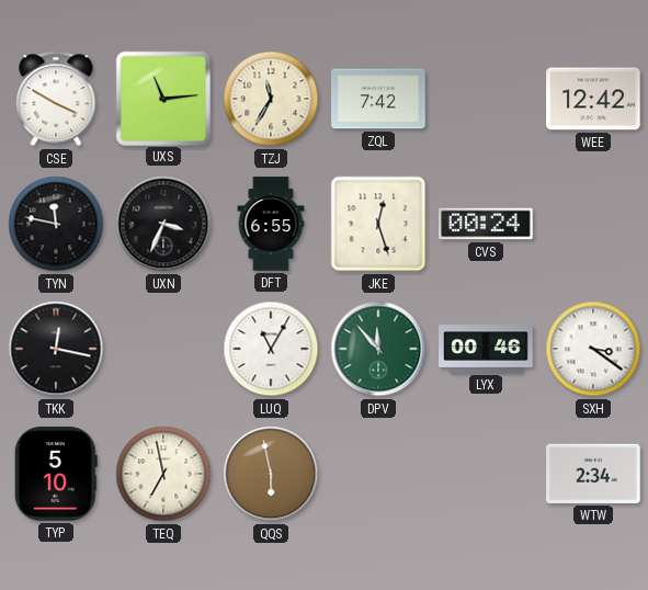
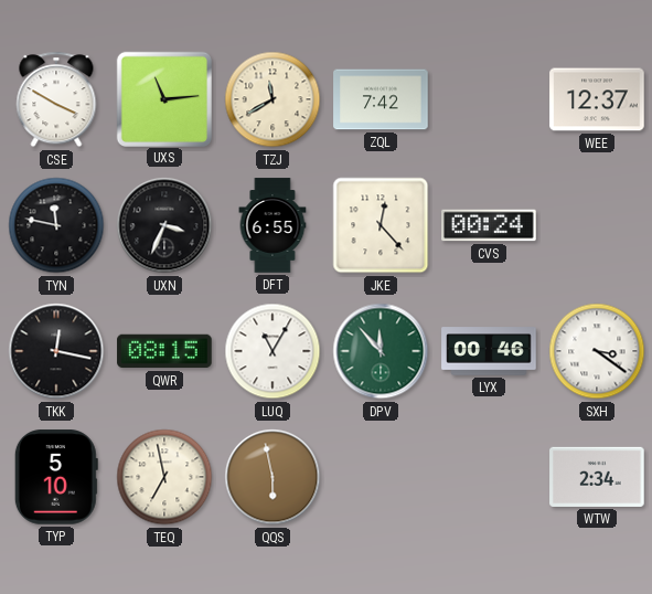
TZJ: 11:35 -> 11:40
WEE: 12:42 -> 12:37
JKE: 12:27 -> 12:23
QWR: none -> 08:15
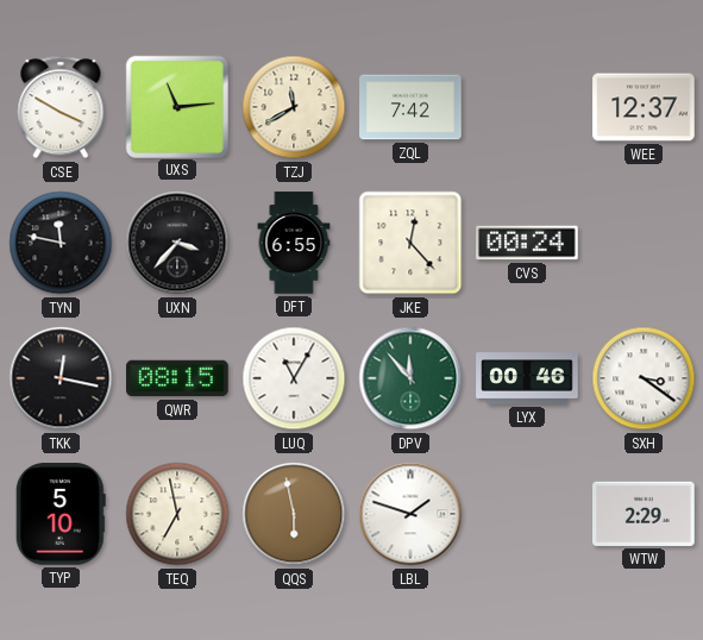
UXN: 3:34 -> 3:37
LBL: none -> 1:48
WTW: 2:34 -> 2:29
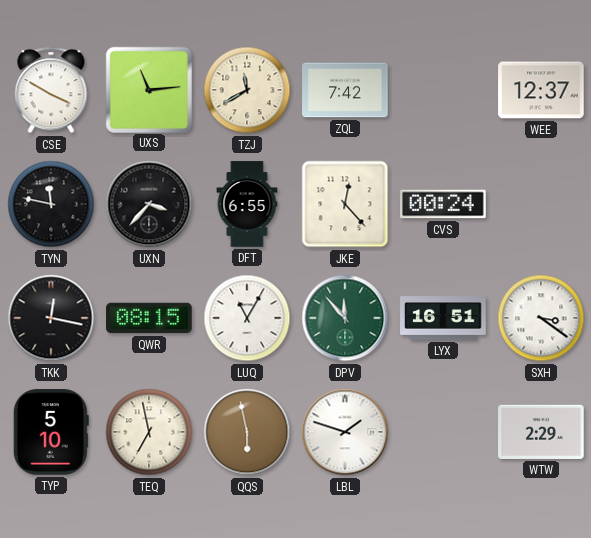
LYX: 00:46 -> 16:51
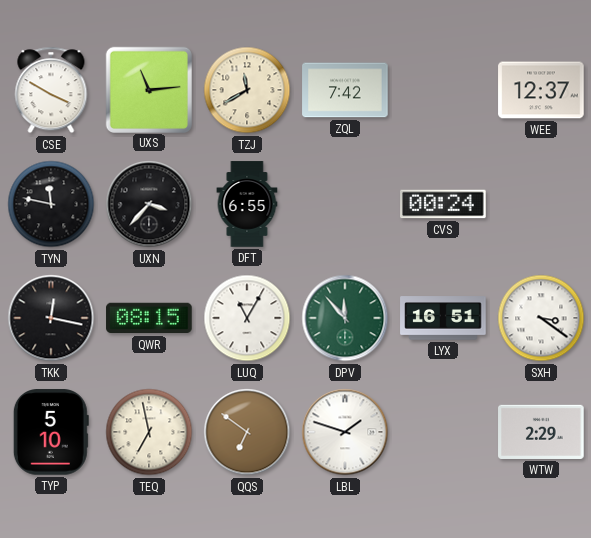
JKE: 12:23 -> none
QQS: 5:58 -> 6:51
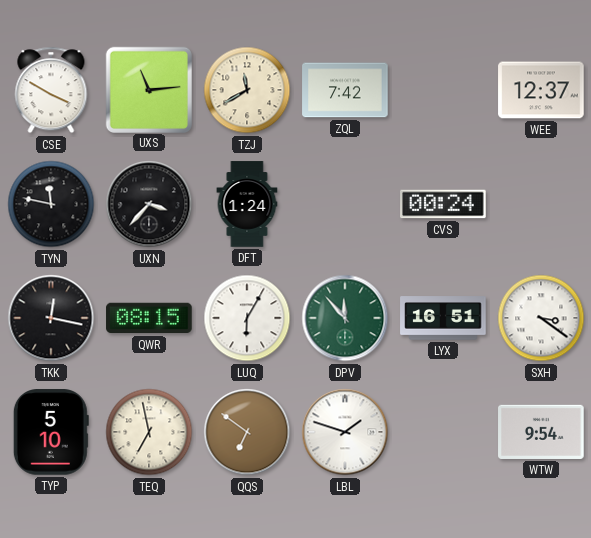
DFT: 6:55 -> 1:24
LUQ: 11:05 -> 6:05
WTW: 2:29 -> 9:54
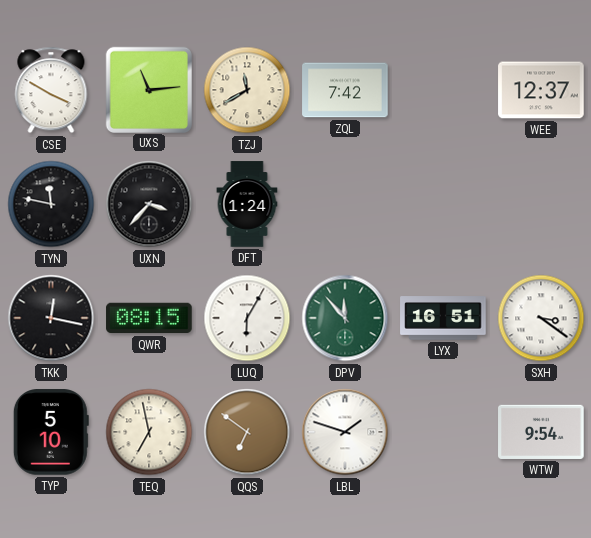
CVS: 00:24 -> none
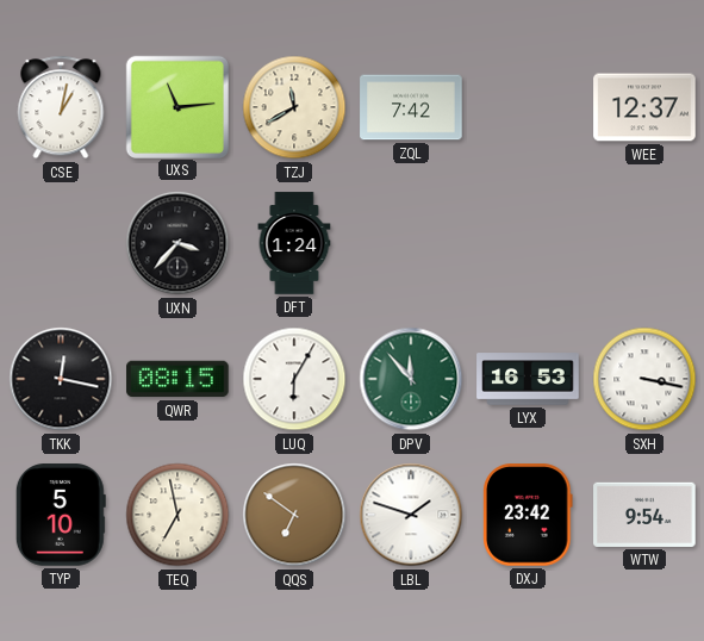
CSE: 3:50 -> 1:02
TYN: 11:47 -> none
LYX: 16:51 -> 16:53
SXH: 3:21 -> 3:17
DXJ: none -> 23:42
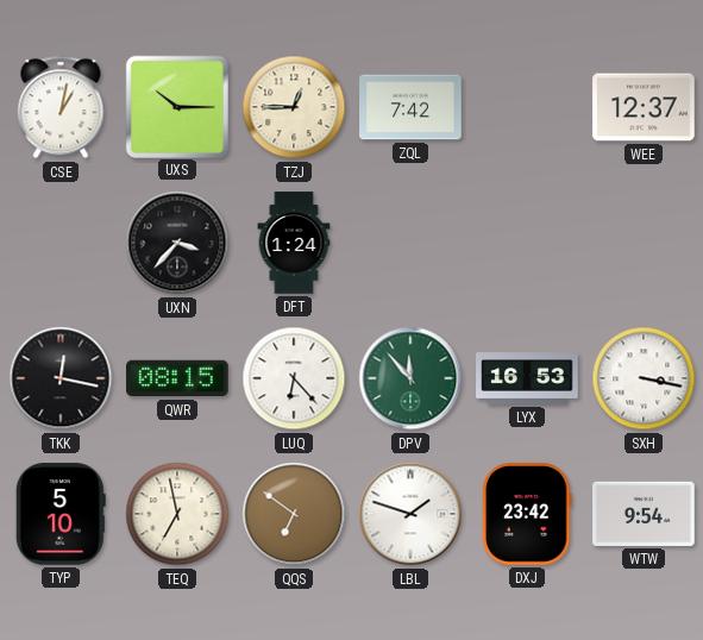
UXS: 11:14 -> 10:15
TZJ: 11:40 -> 12:45
LUQ: 6:05 -> 6:23
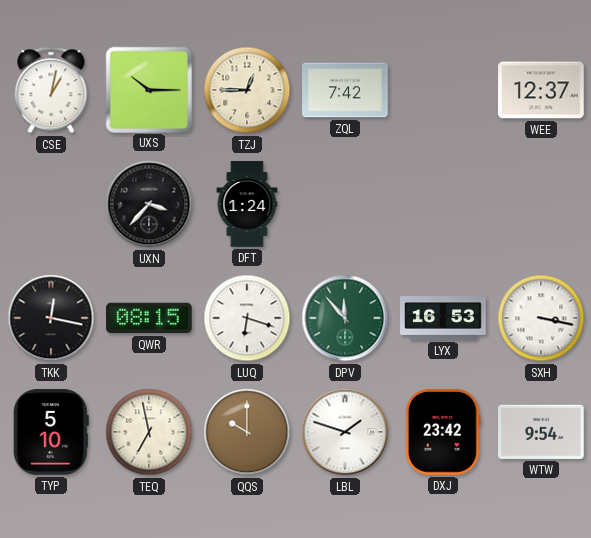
LUQ: 6:23 -> 6:18
QQS: 6:51 -> 10:00
